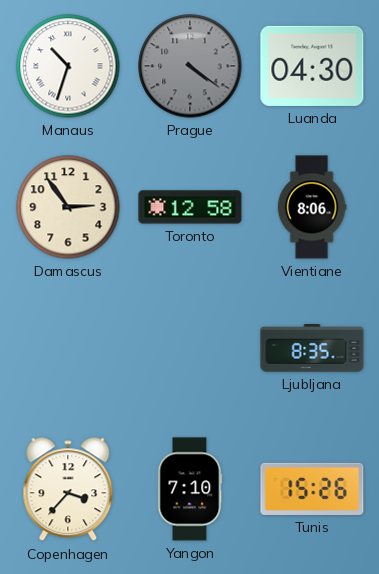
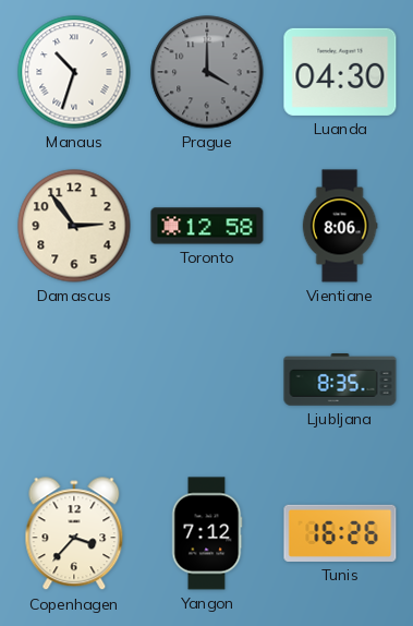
Prague: 4:21 -> 4:00
Yangon: 7:10 -> 7:12
Tunis: 15:26 -> 16:26
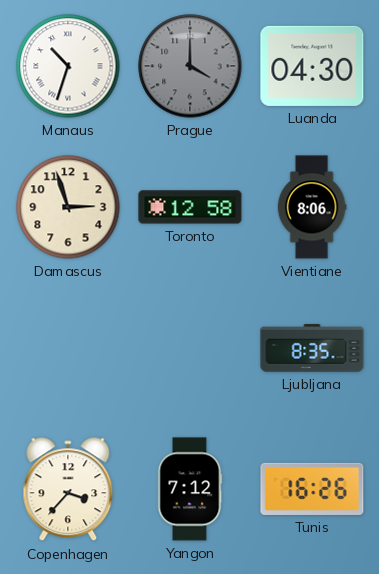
Damascus: 2:54 -> 2:57
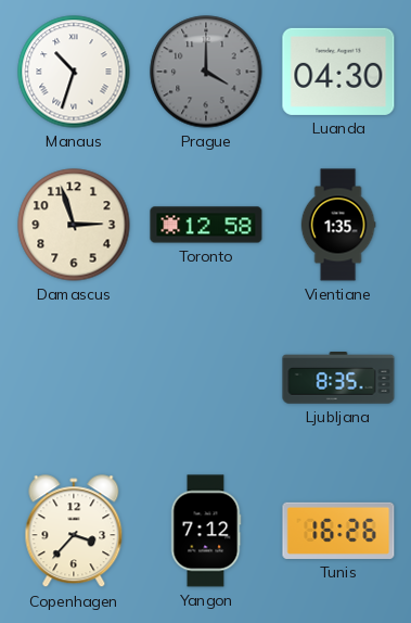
Vientiane: 8:06 -> 1:35
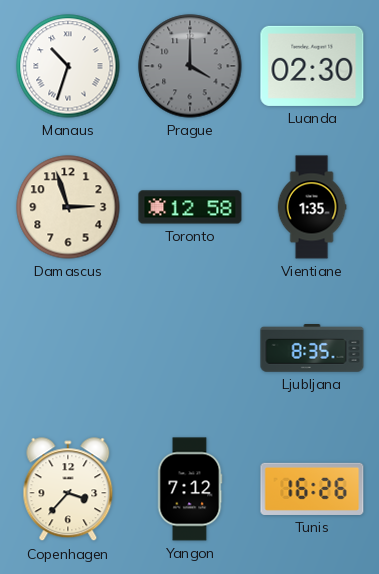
Luanda: 04:30 -> 02:30
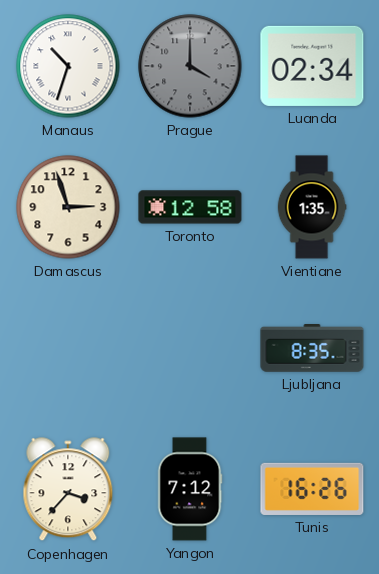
Luanda: 02:30 -> 02:34
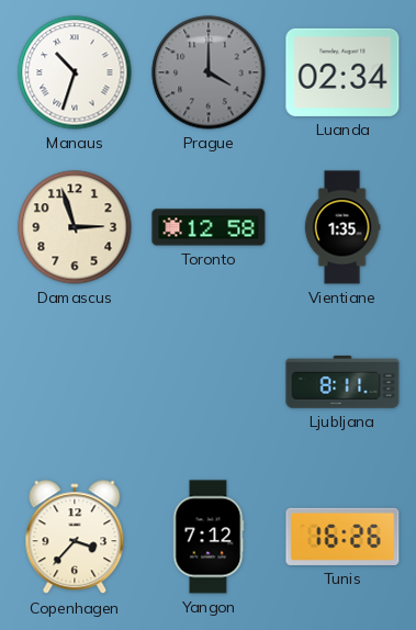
Ljubljana: 8:35 -> 8:11
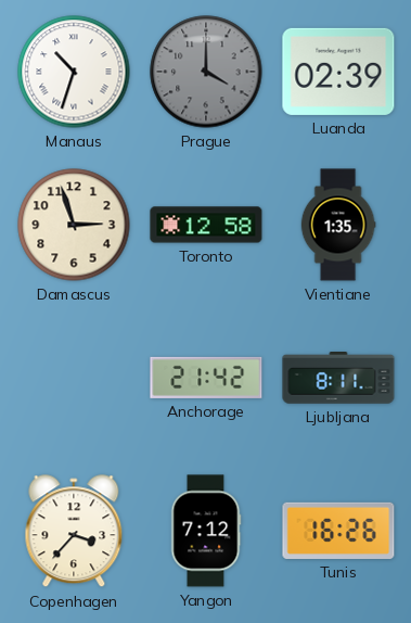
Luanda: 02:34 -> 02:39
Anchorage: none -> 21:42
